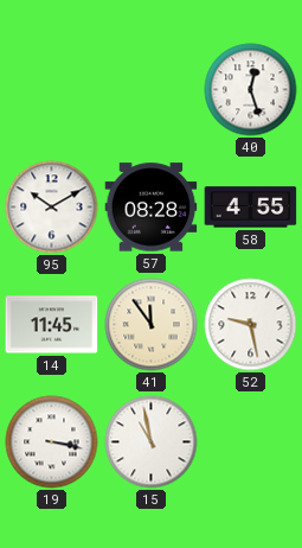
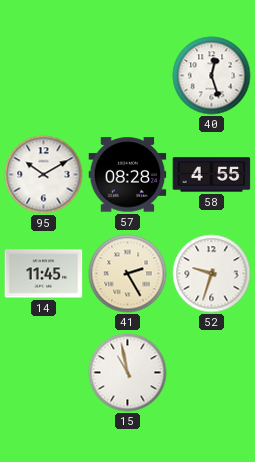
41: 11:54 -> 2:25
52: 9:28 -> 9:33
19: 3:17 -> none
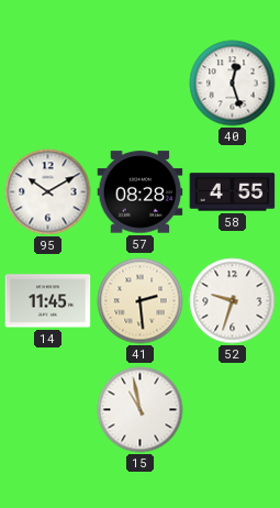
41: 2:25 -> 2:29
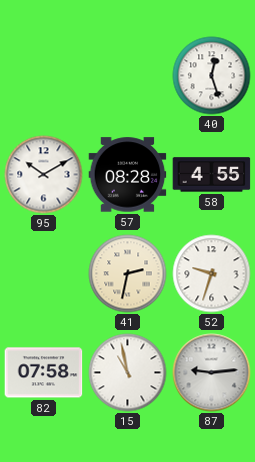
14: 11:45 -> none
41: 2:29 -> 2:32
82: none -> 07:58
87: none -> 9:14
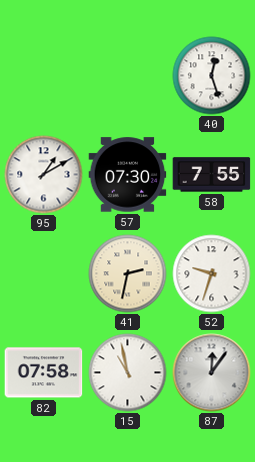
95: 10:10 -> 1:10
57: 08:28 -> 07:30
58: 4:55 -> 7:55
87: 9:14 -> 12:06
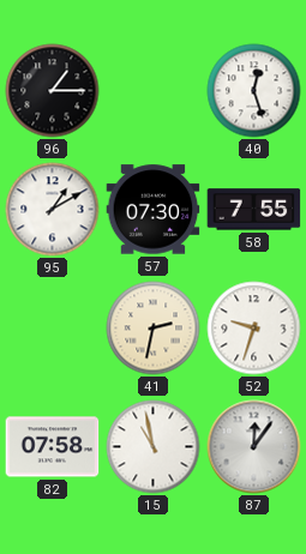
96: none -> 1:15
